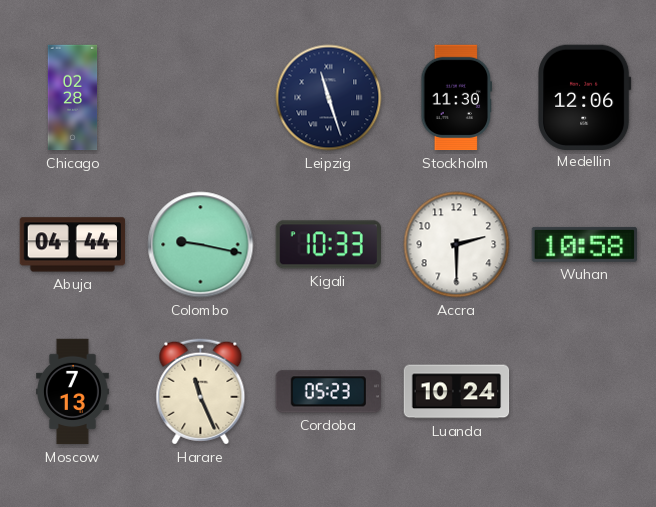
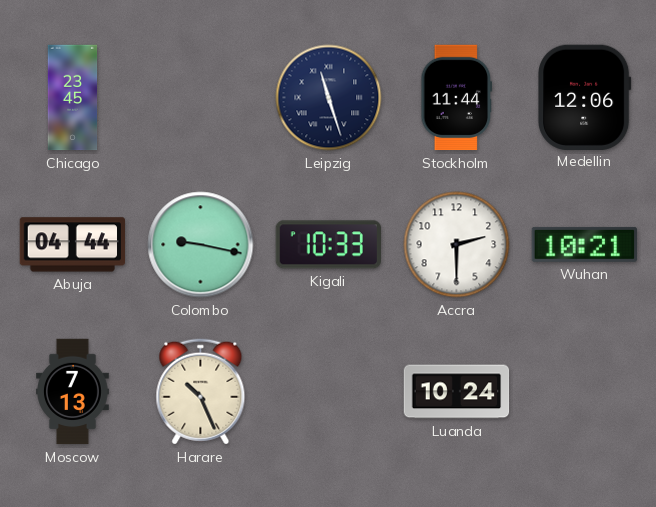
Chicago: 02:28 -> 23:45
Stockholm: 11:30 -> 11:44
Wuhan: 10:58 -> 10:21
Harare: 11:26 -> 10:26
Cordoba: 05:23 -> none
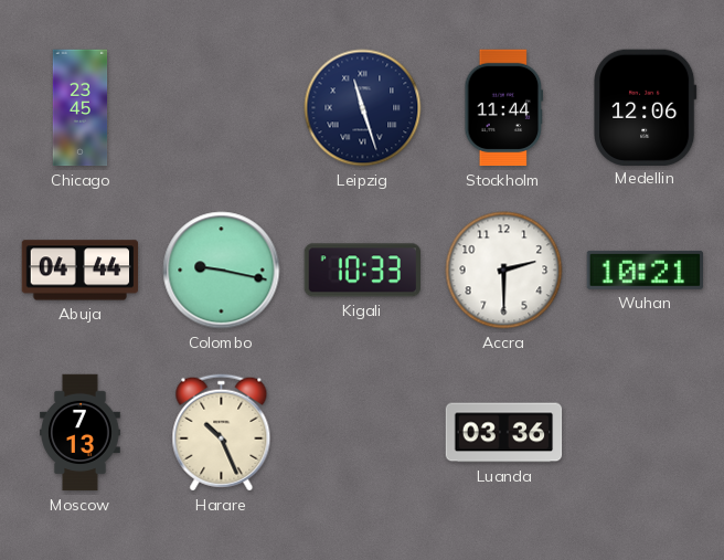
Luanda: 10:24 -> 03:36
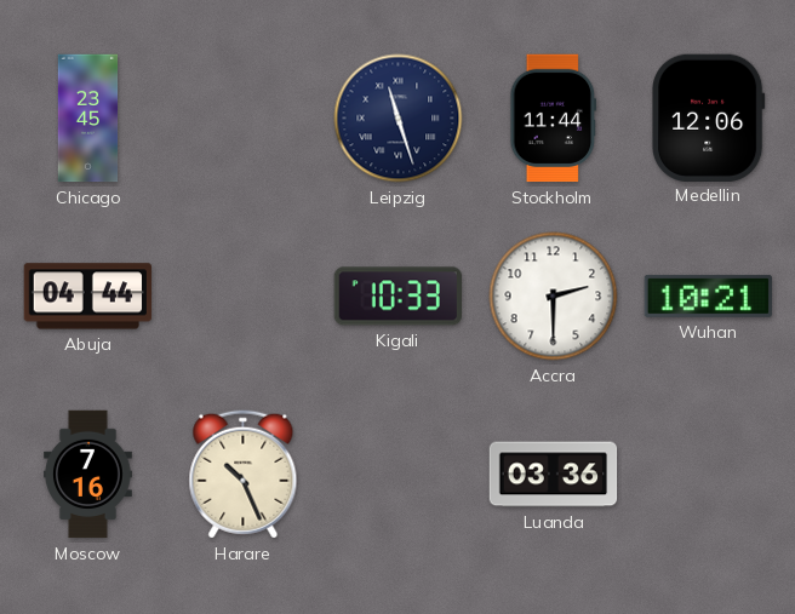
Colombo: 9:17 -> none
Moscow: 7:13 -> 7:16
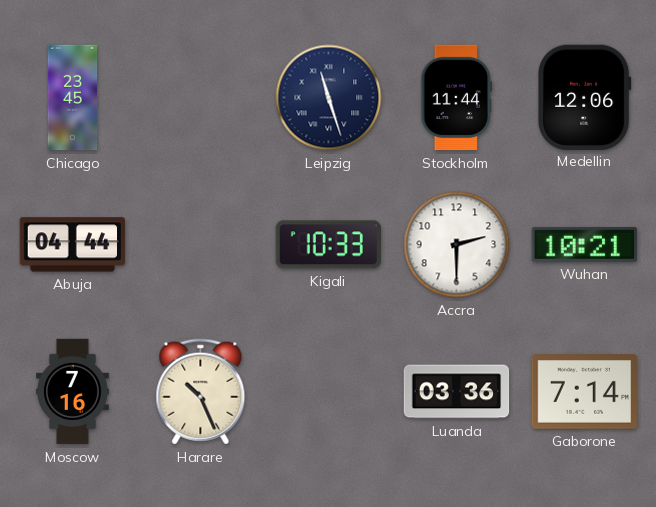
Gaborone: none -> 7:14
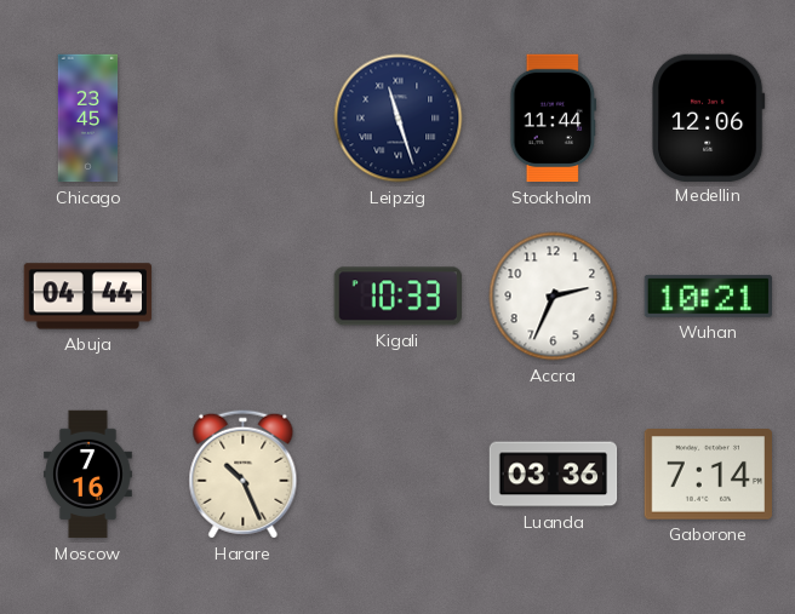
Accra: 2:30 -> 2:34
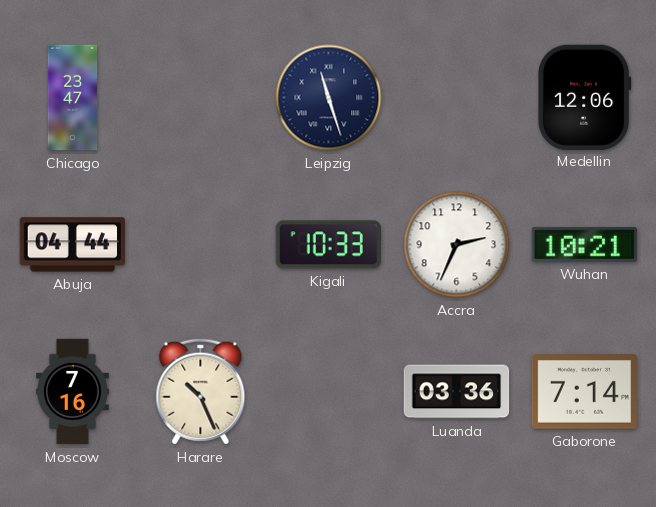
Chicago: 23:45 -> 23:47
Stockholm: 11:44 -> none
